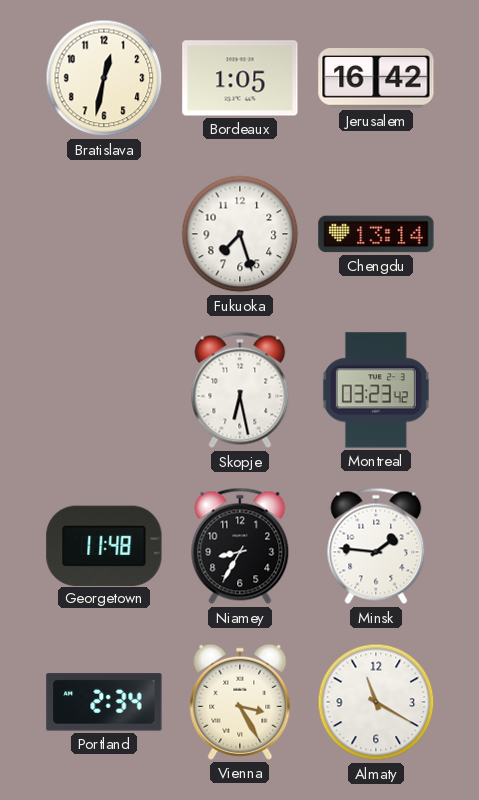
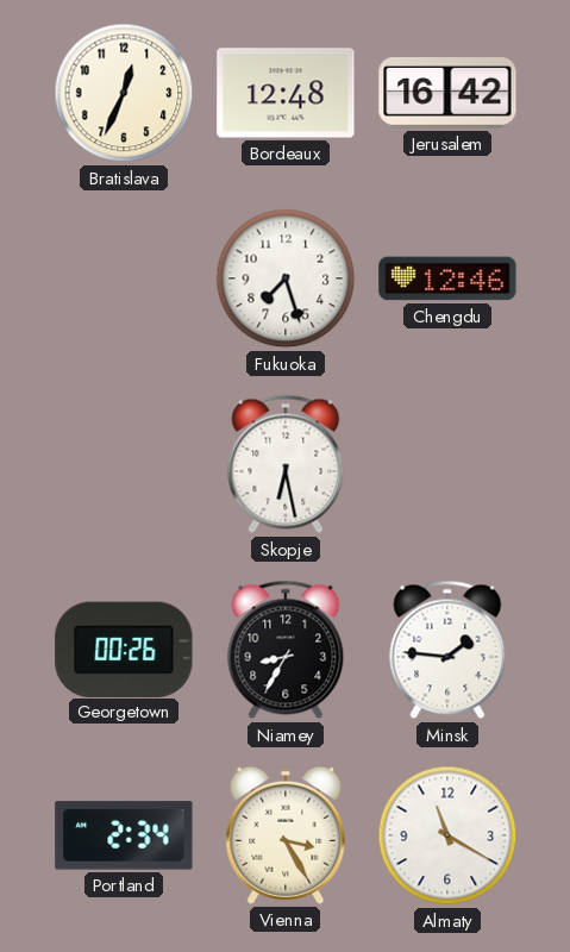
Bratislava: 12:32 -> 12:34
Bordeaux: 1:05 -> 12:48
Chengdu: 13:14 -> 12:46
Montreal: 03:23 -> none
Georgetown: 11:48 -> 00:26
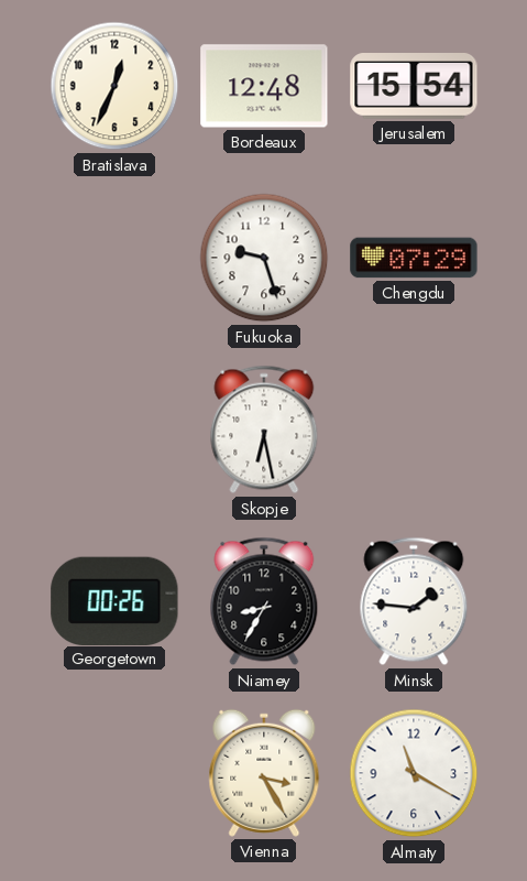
Jerusalem: 16:42 -> 15:54
Fukuoka: 7:27 -> 9:27
Chengdu: 12:46 -> 07:29
Portland: 2:34 -> none
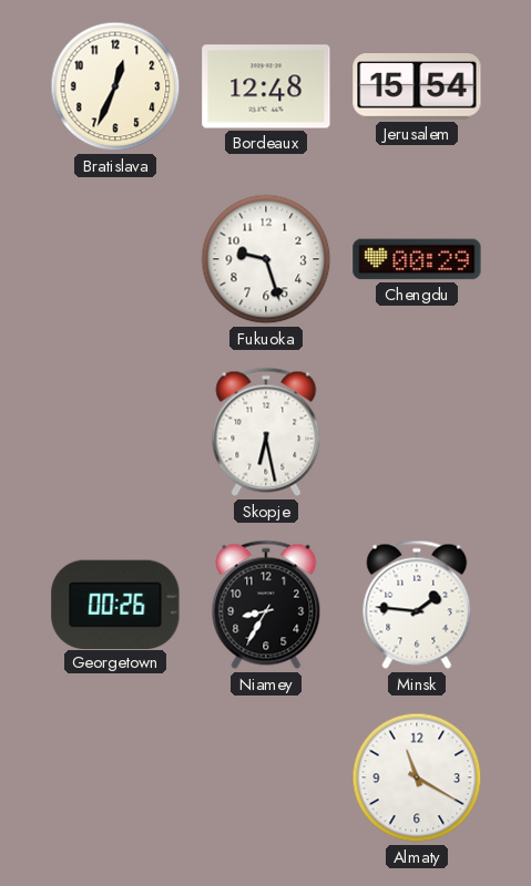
Chengdu: 07:29 -> 00:29
Vienna: 3:25 -> none
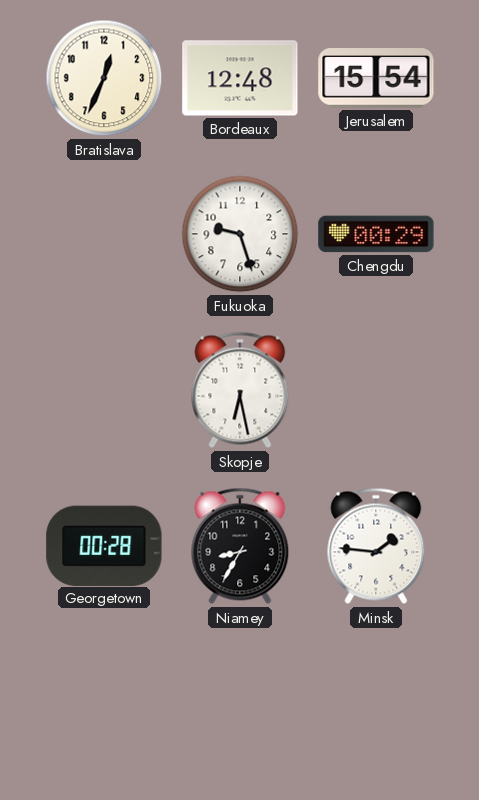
Georgetown: 00:26 -> 00:28
Almaty: 11:20 -> none
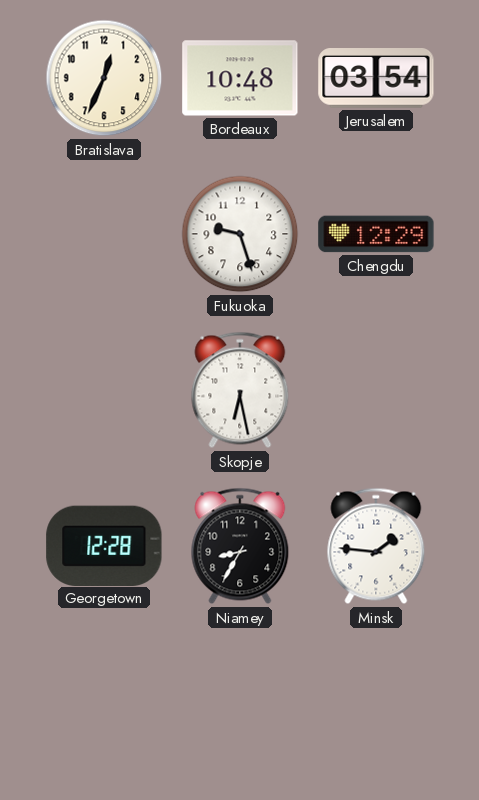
Bordeaux: 12:48 -> 10:48
Jerusalem: 15:54 -> 03:54
Chengdu: 00:29 -> 12:29
Georgetown: 00:28 -> 12:28
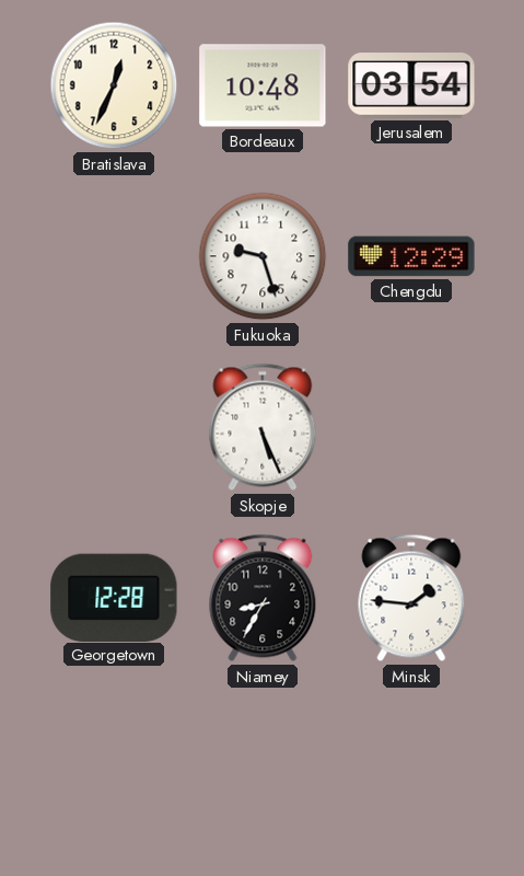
Skopje: 6:28 -> 5:26
